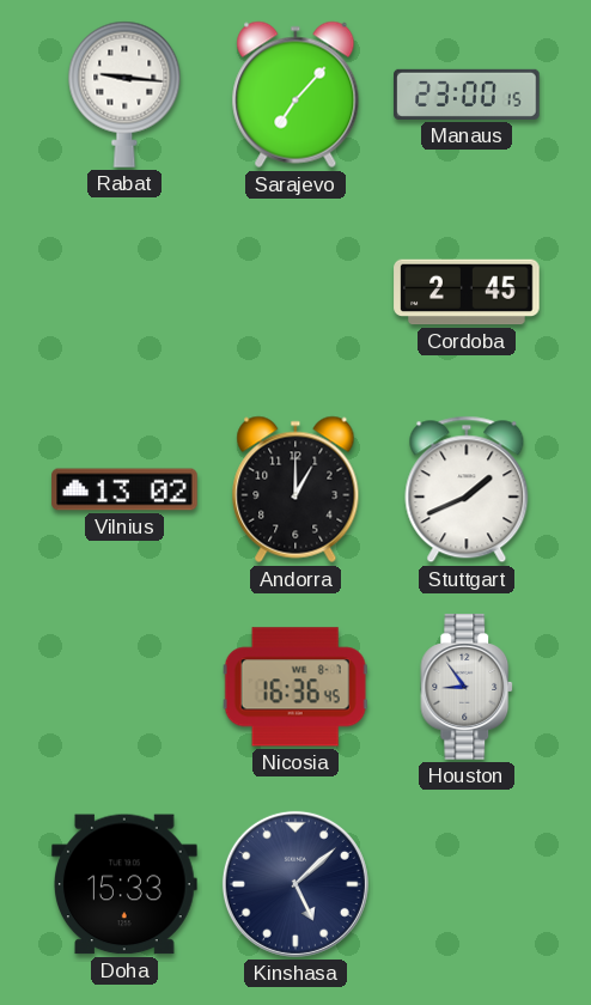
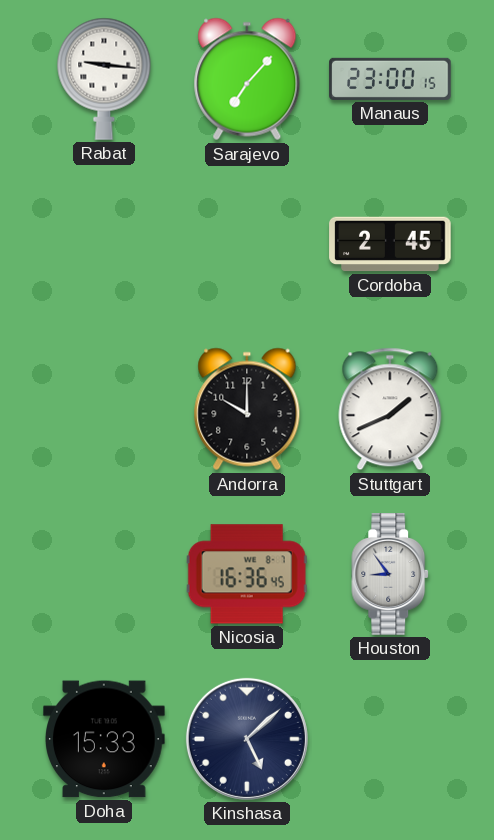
Vilnius: 13:02 -> none
Andorra: 1:00 -> 10:00
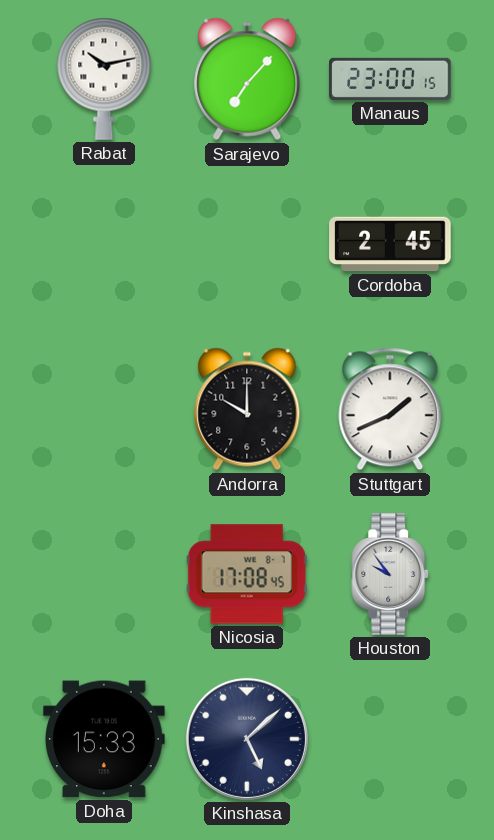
Rabat: 9:16 -> 10:13
Nicosia: 16:36 -> 17:08
Houston: 8:54 -> 9:54
